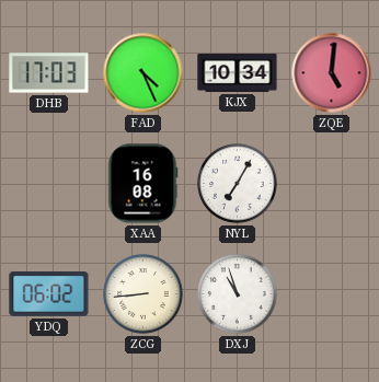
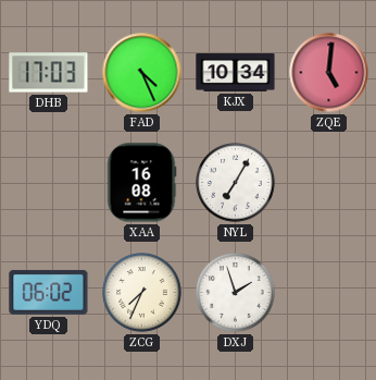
ZCG: 8:44 -> 7:34
DXJ: 10:57 -> 1:57
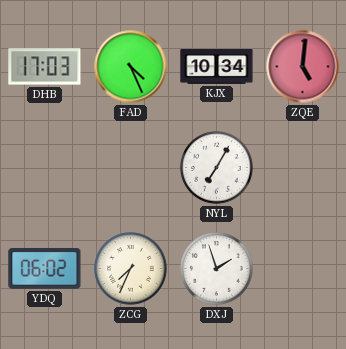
XAA: 16:08 -> none
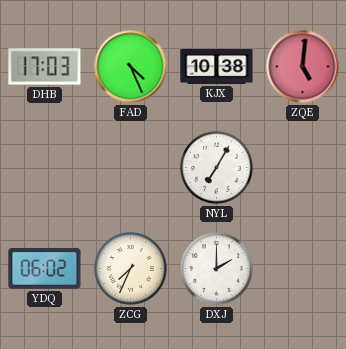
KJX: 10:34 -> 10:38
DXJ: 1:57 -> 2:00
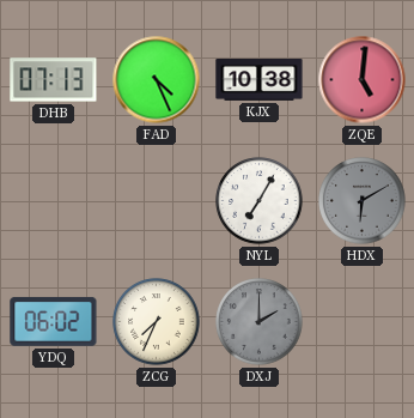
DHB: 17:03 -> 07:13
HDX: none -> 6:10
DXJ dial: white -> grey
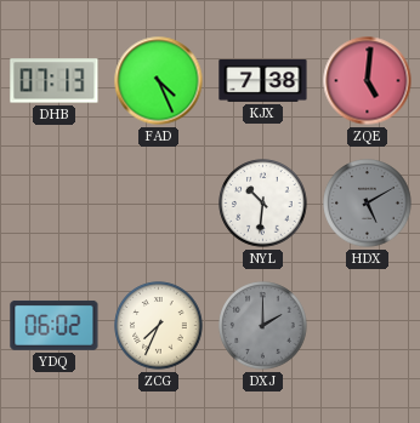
KJX: 10:38 -> 7:38
NYL: 7:05 -> 10:31
HDX: 6:10 -> 5:10
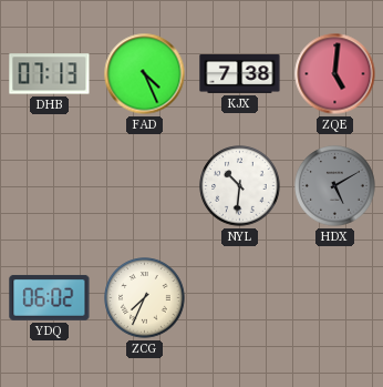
DXJ: 2:00 -> none
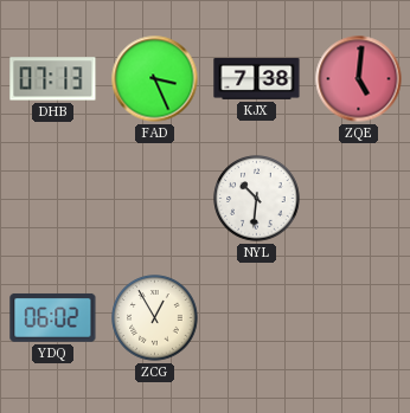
FAD: 4:26 -> 3:26
HDX: 5:10 -> none
ZCG: 7:34 -> 12:55
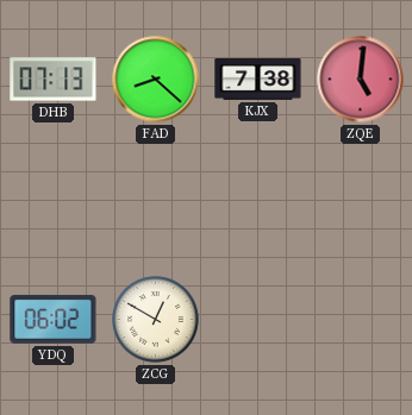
FAD: 3:26 -> 8:22
NYL: 10:31 -> none
ZCG: 12:55 -> 12:50
